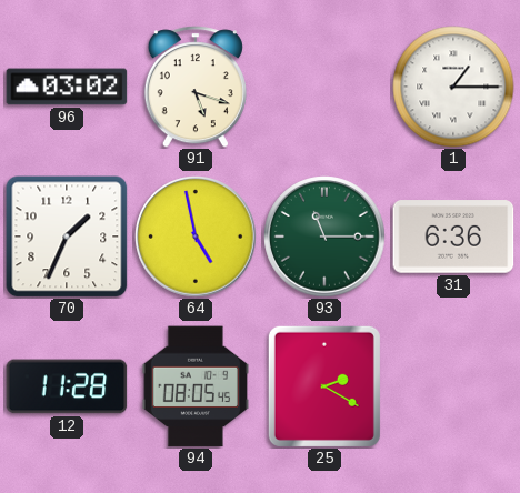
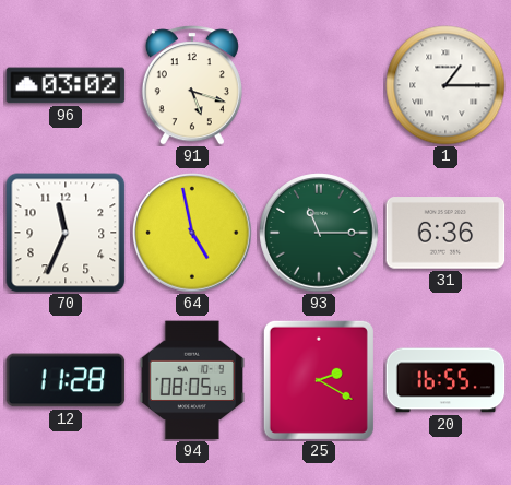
70: 1:34 -> 11:34
20: none -> 16:55
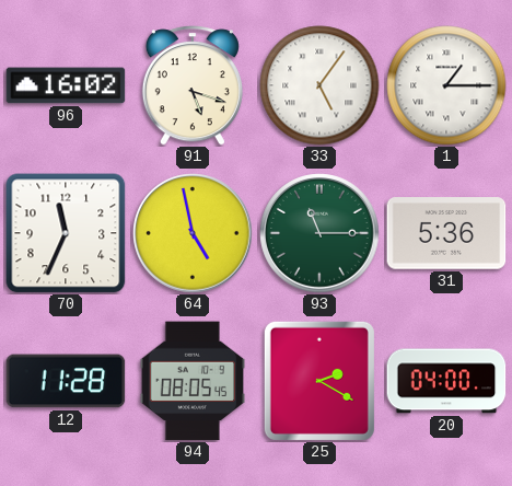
96: 03:02 -> 16:02
33: none -> 5:06
31: 6:36 -> 5:36
20: 16:55 -> 04:00
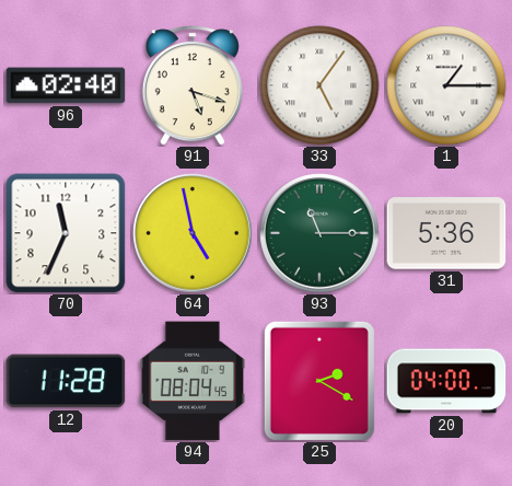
96: 16:02 -> 02:40
94: 08:05 -> 08:04
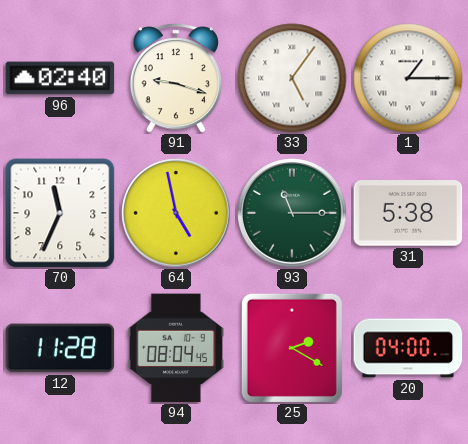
91: 5:18 -> 9:18
31: 5:36 -> 5:38
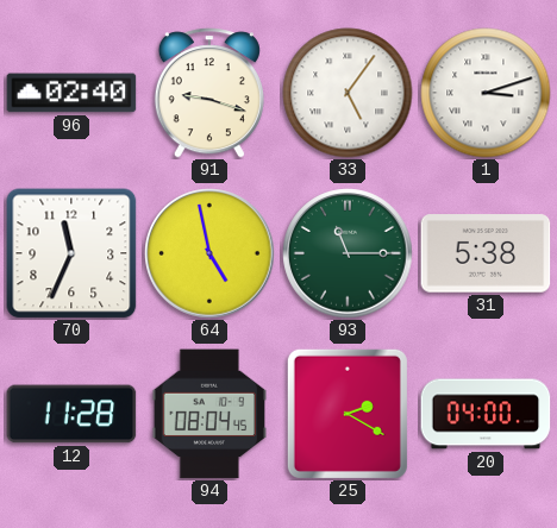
1: 1:15 -> 3:12
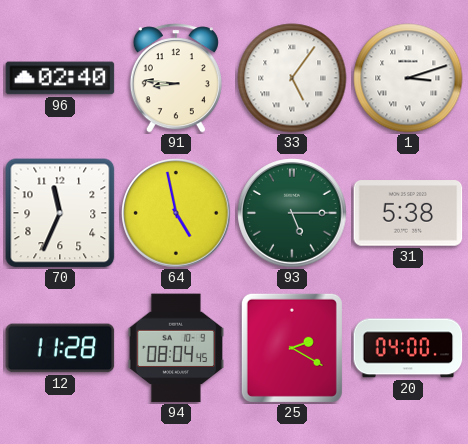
91: 9:18 -> 8:46
93: 11:15 -> 5:15
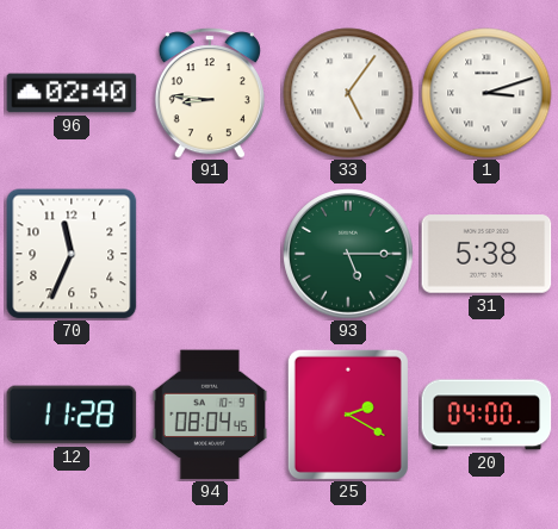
64: 4:58 -> none
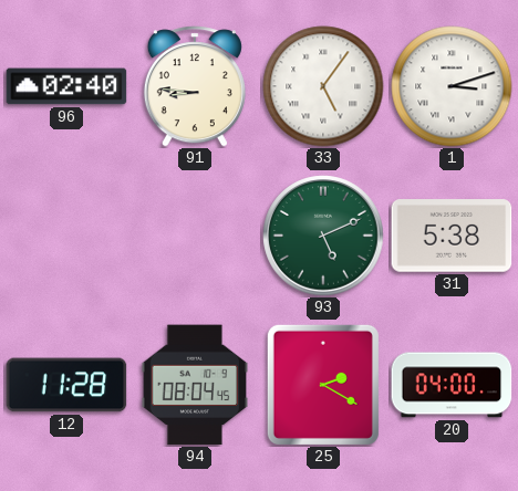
70: 11:34 -> none
93: 5:15 -> 5:11
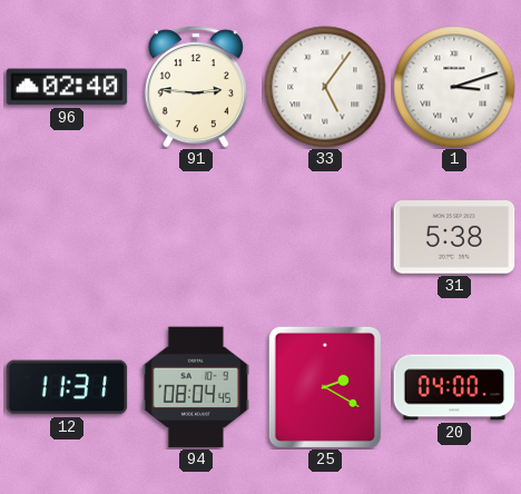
91: 8:46 -> 2:46
93: 5:11 -> none
12: 11:28 -> 11:31
